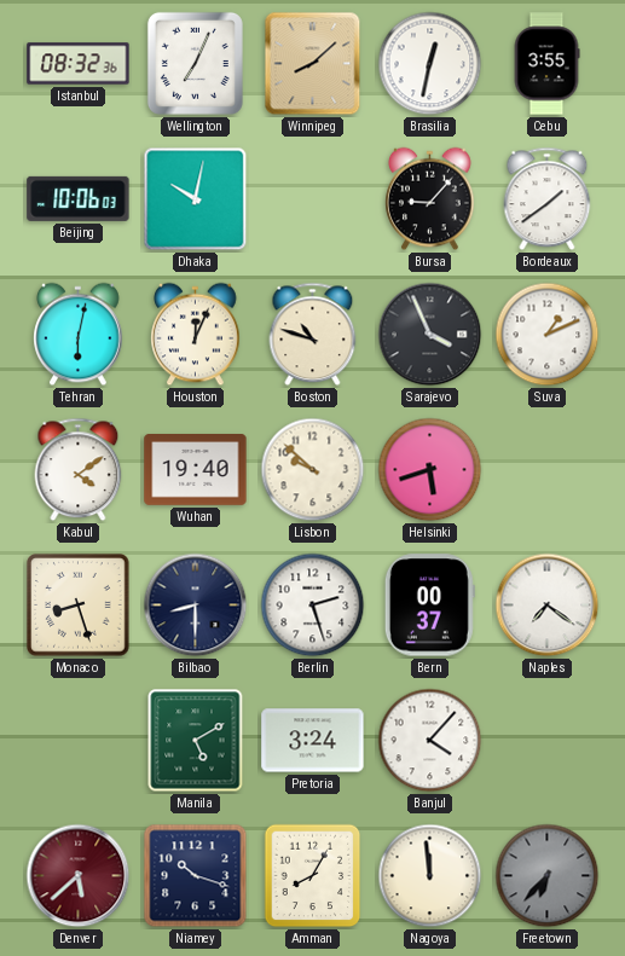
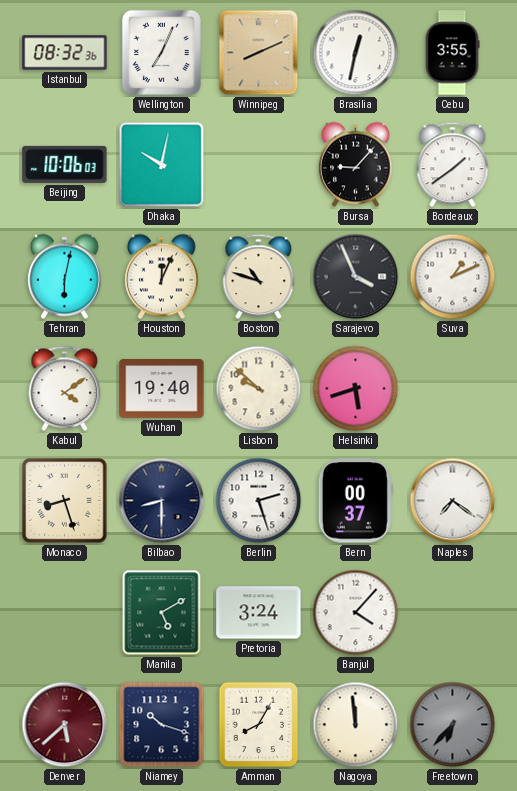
Winnipeg: 8:08 -> 8:11
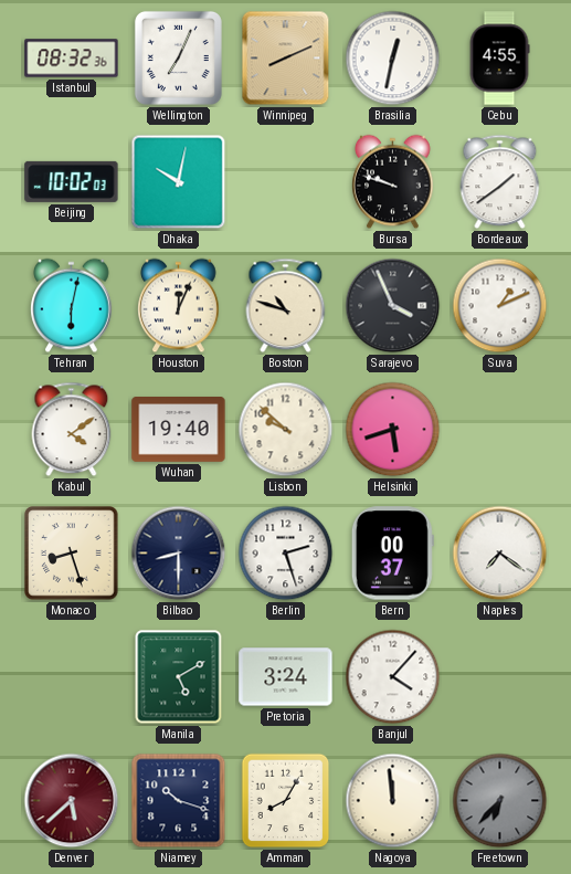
Cebu: 3:55 -> 4:55
Beijing: 10:06 -> 10:02
Bursa: 9:07 -> 9:48
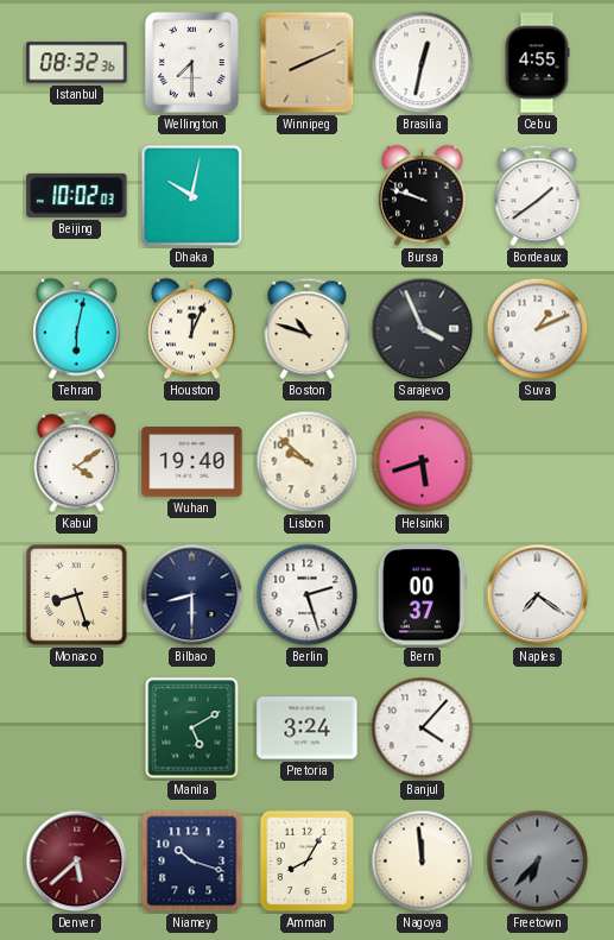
Wellington: 7:04 -> 7:30
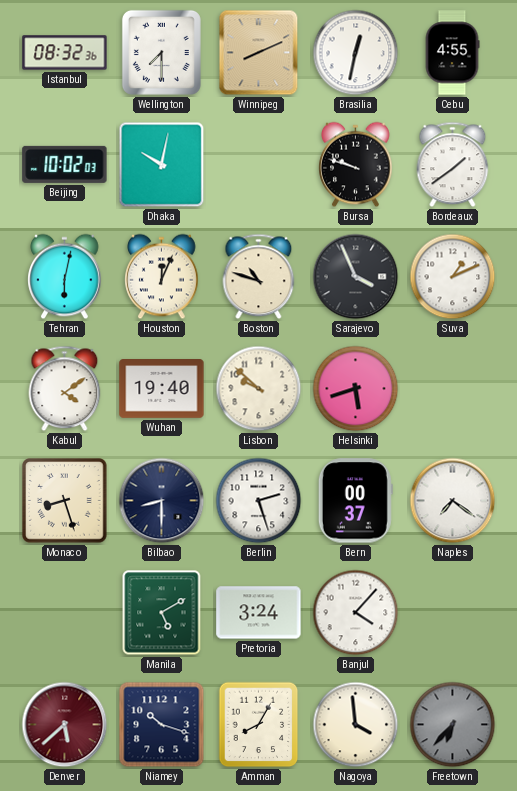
Nagoya: 11:59 -> 3:59
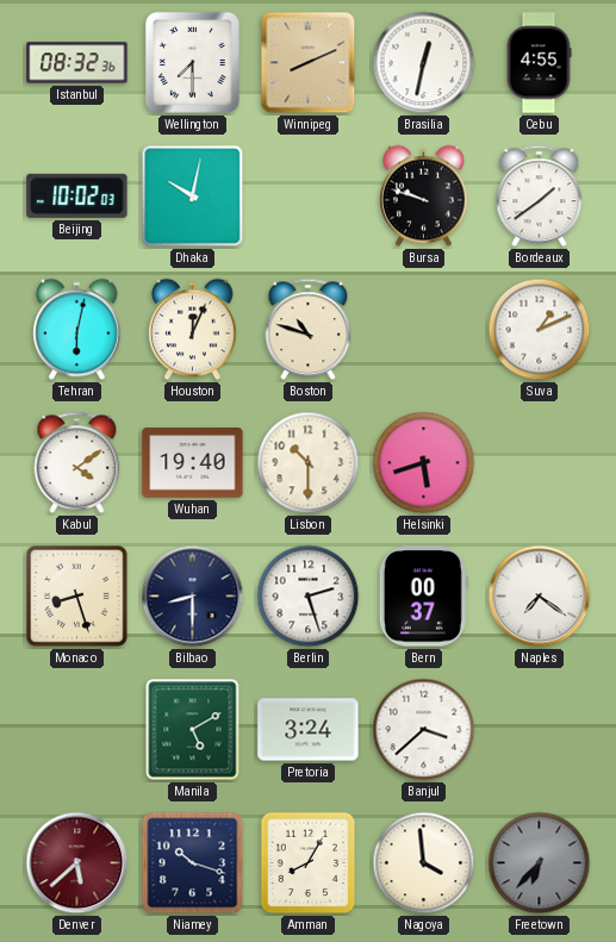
Sarajevo: 3:56 -> none
Lisbon: 9:52 -> 10:30
Banjul: 4:07 -> 3:38
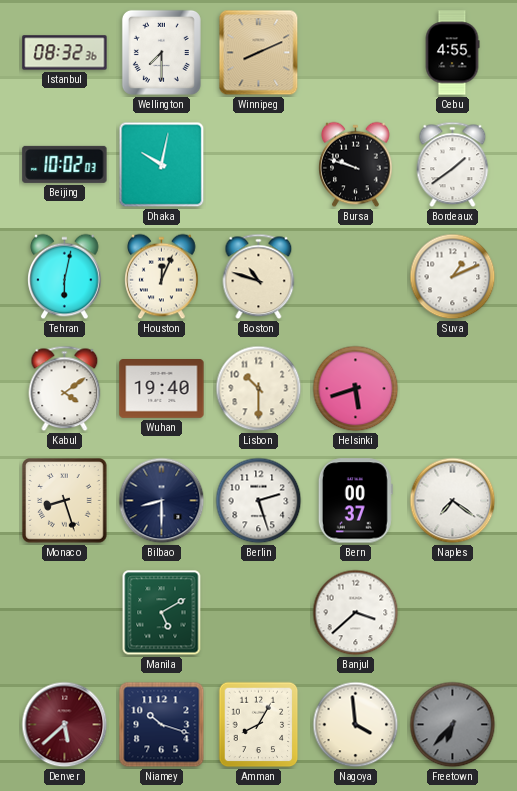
Brasilia: 12:32 -> none
Pretoria: 3:24 -> none
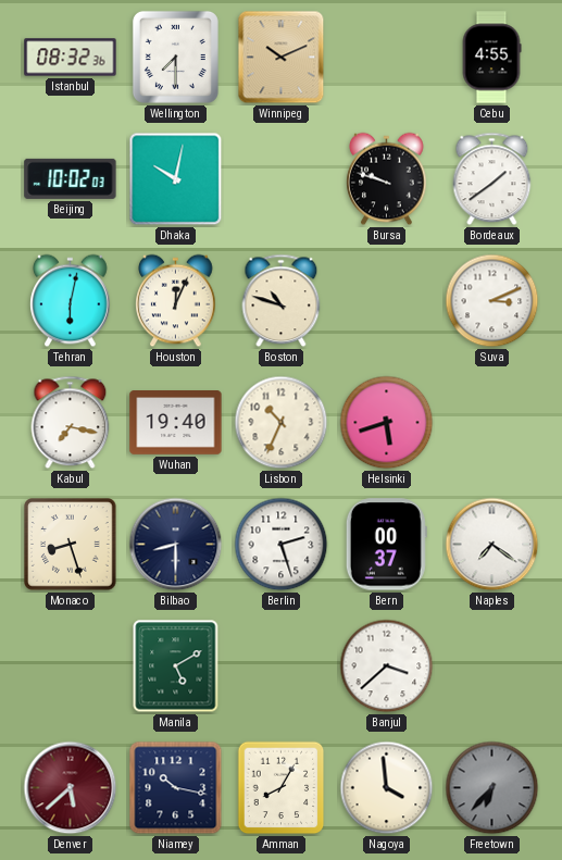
Winnipeg: 8:11 -> 10:11
Suva: 1:11 -> 3:11
Kabul: 4:09 -> 7:17
Lisbon: 10:30 -> 10:34
Niamey: 10:18 -> 10:17
